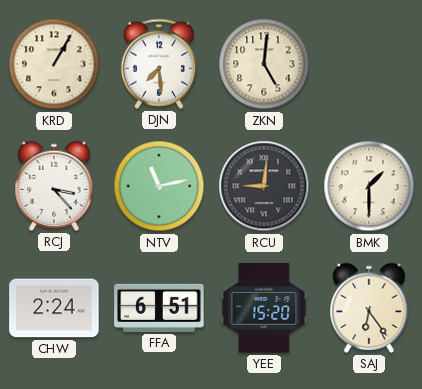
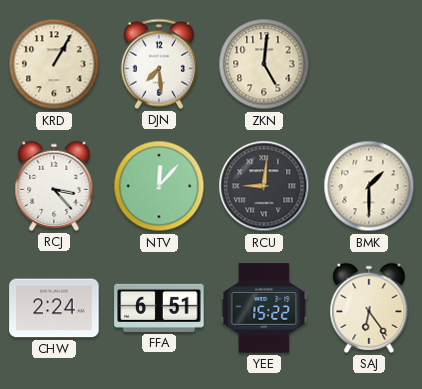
NTV: 11:13 -> 12:07
YEE: 15:20 -> 15:22
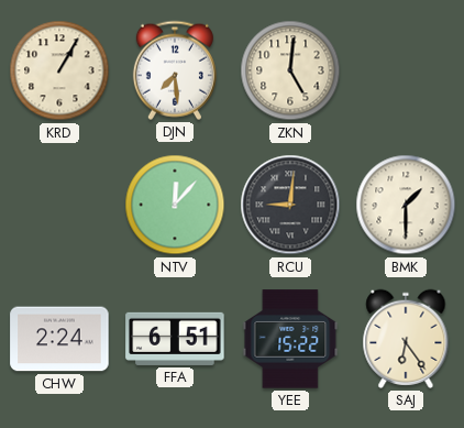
RCJ: 3:23 -> none
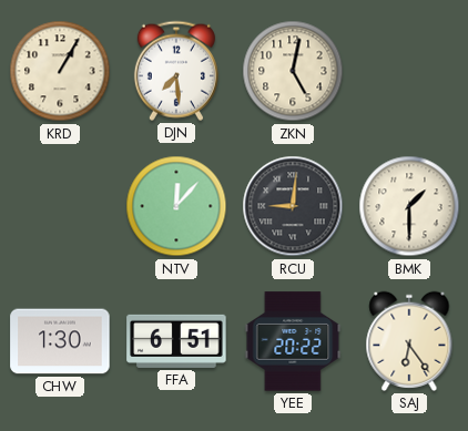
ZKN: 5:01 -> 5:02
CHW: 2:24 -> 1:30
YEE: 15:22 -> 20:22
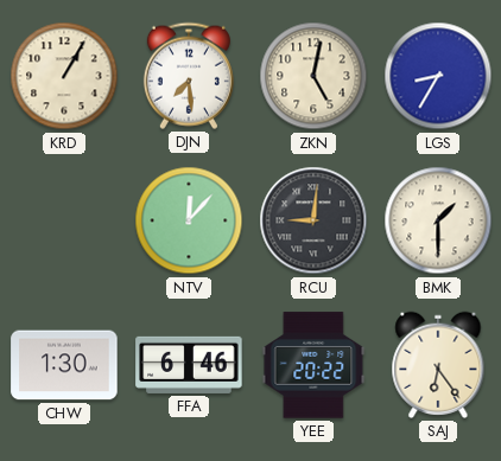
LGS: none -> 8:35
FFA: 6:51 -> 6:46
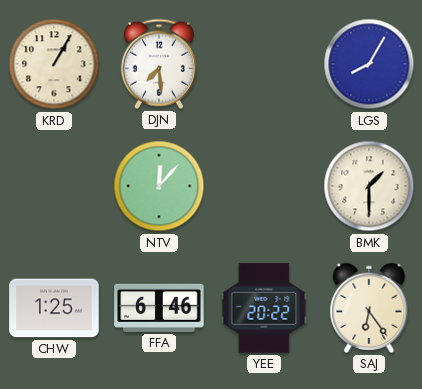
ZKN: 5:02 -> none
LGS: 8:35 -> 8:05
RCU: 9:01 -> none
CHW: 1:30 -> 1:25
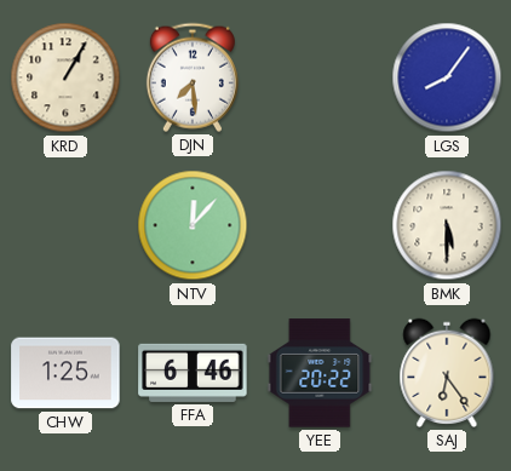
LGS: 8:05 -> 8:06
BMK: 1:30 -> 5:30
